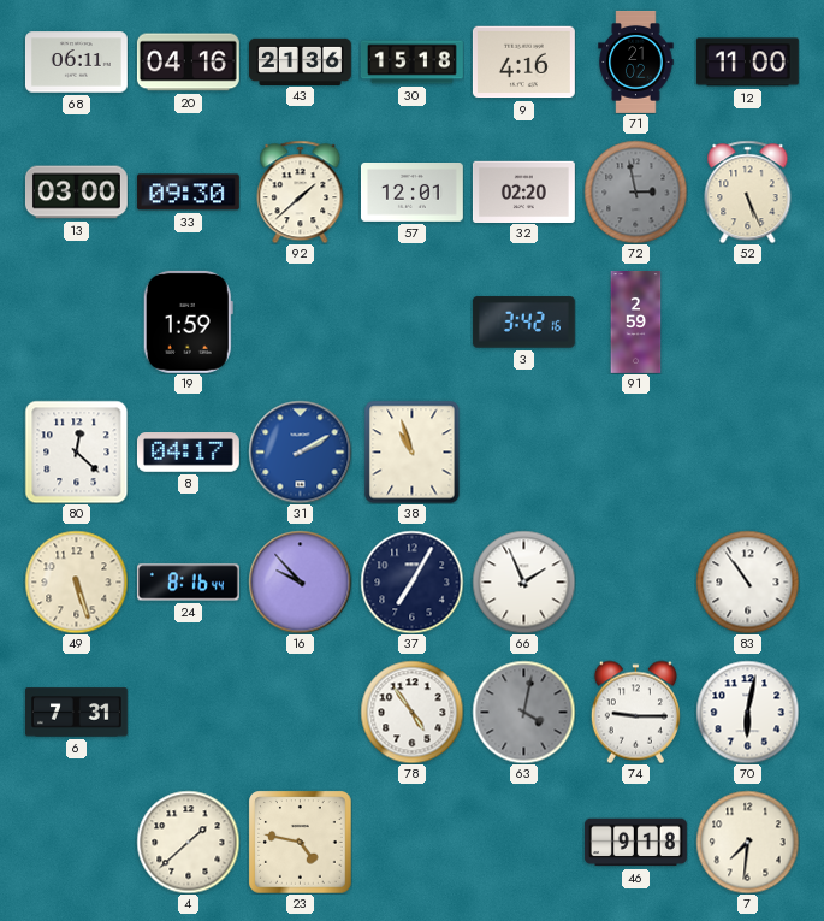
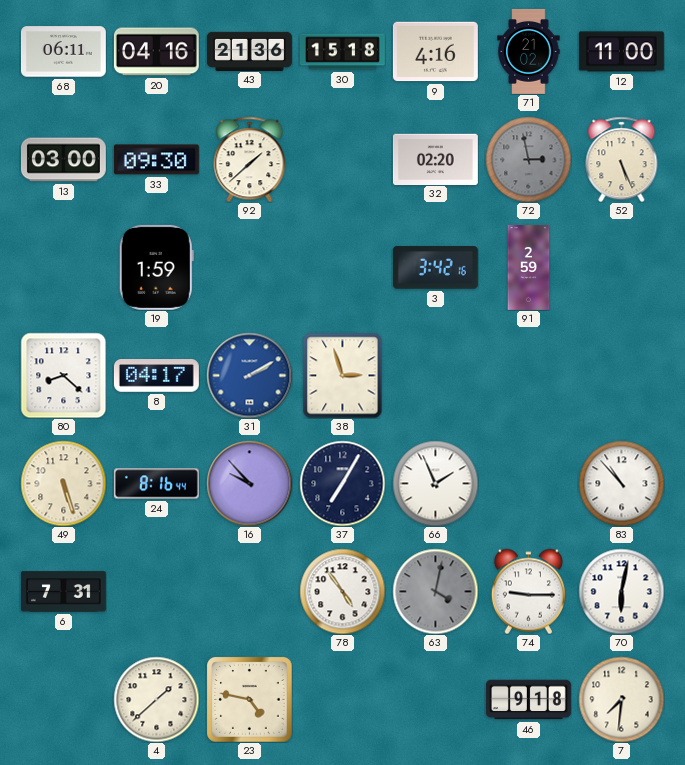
57: 12:01 -> none
80: 12:22 -> 8:22
38: 10:57 -> 2:57
83: 10:54 -> 10:53
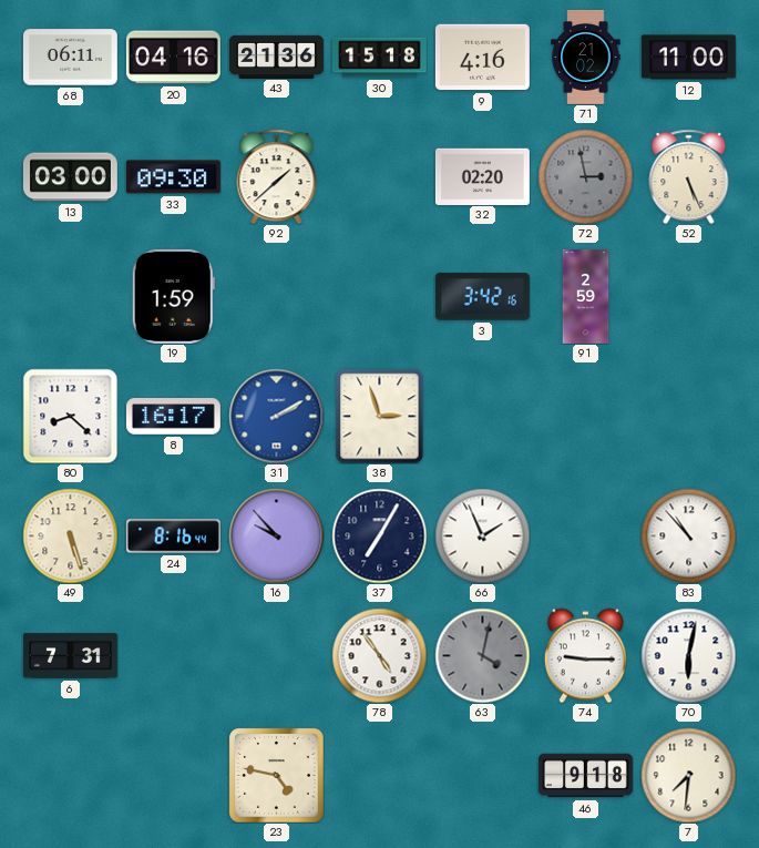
8: 04:17 -> 16:17
4: 1:38 -> none
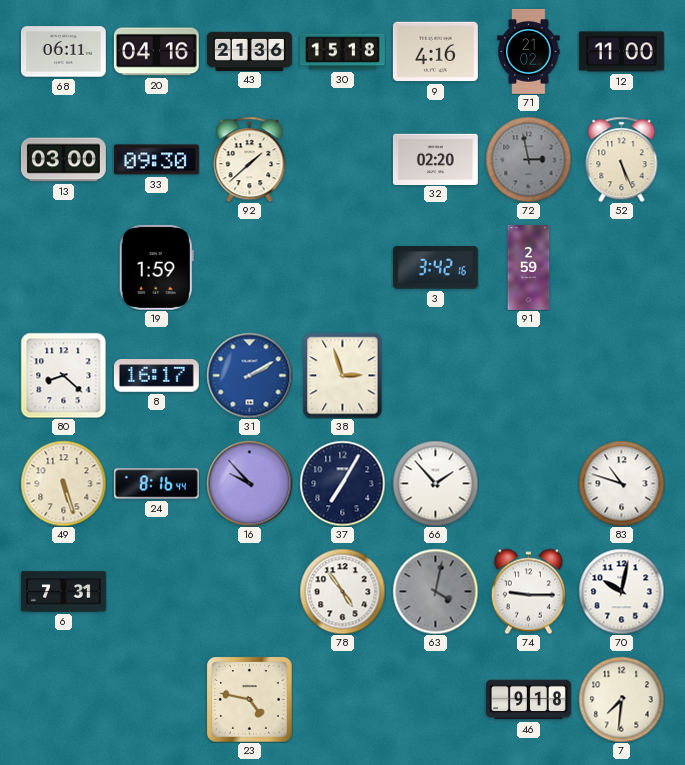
66: 1:56 -> 1:53
83: 10:53 -> 10:48
70: 6:02 -> 10:02
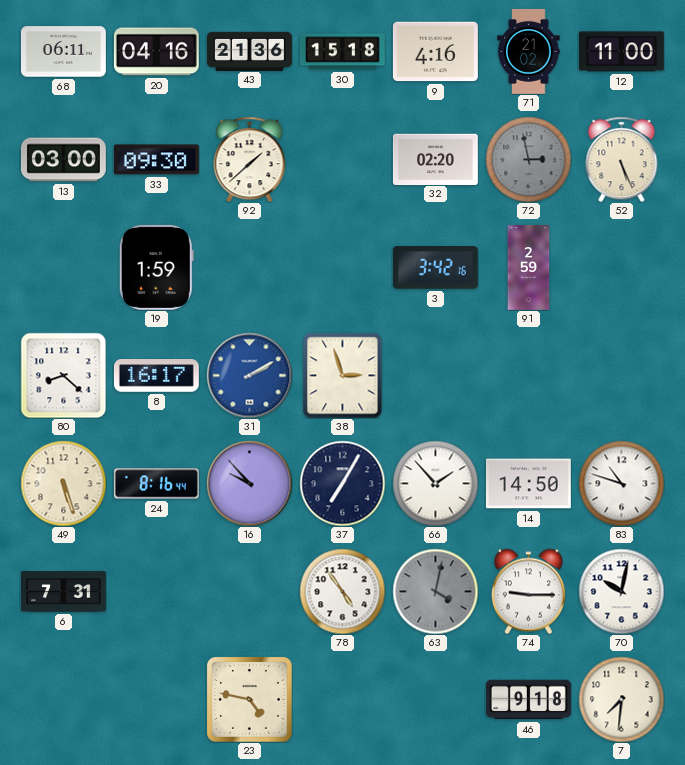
14: none -> 14:50
